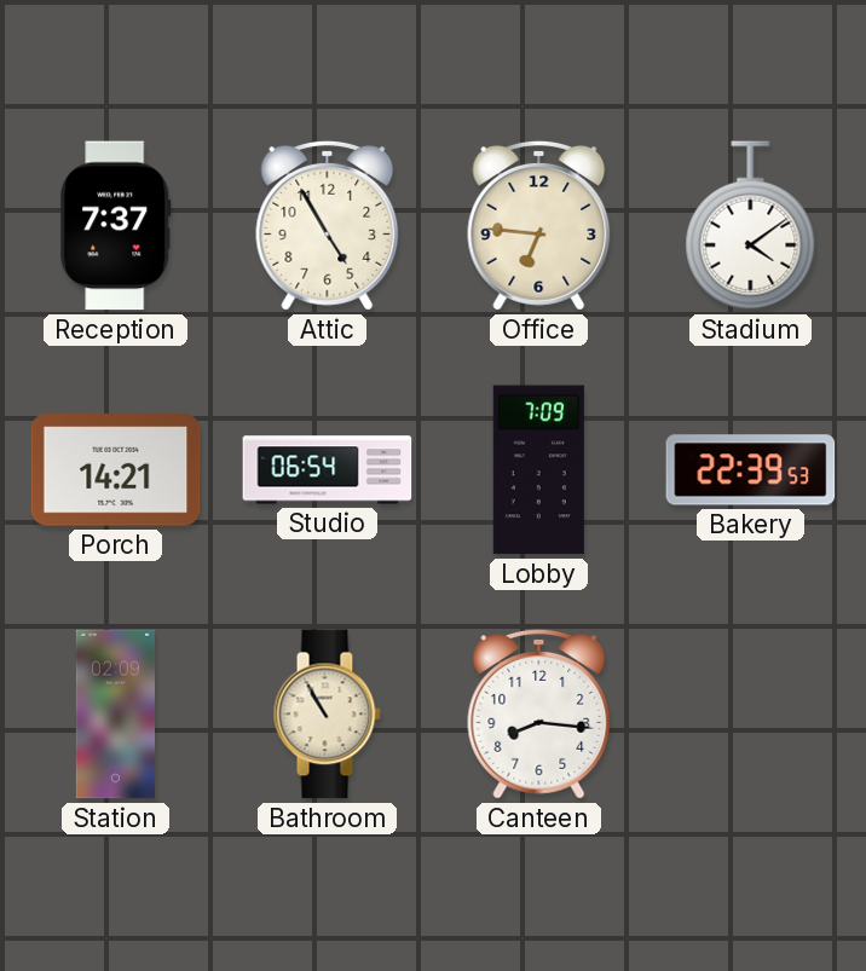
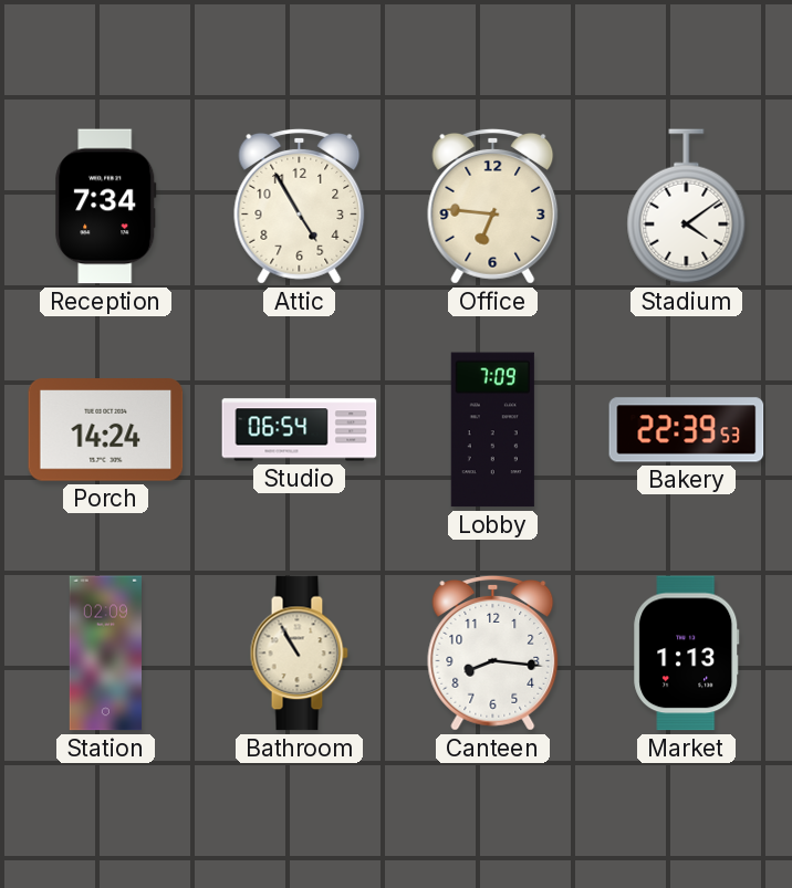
Reception: 7:37 -> 7:34
Porch: 14:21 -> 14:24
Market: none -> 1:13
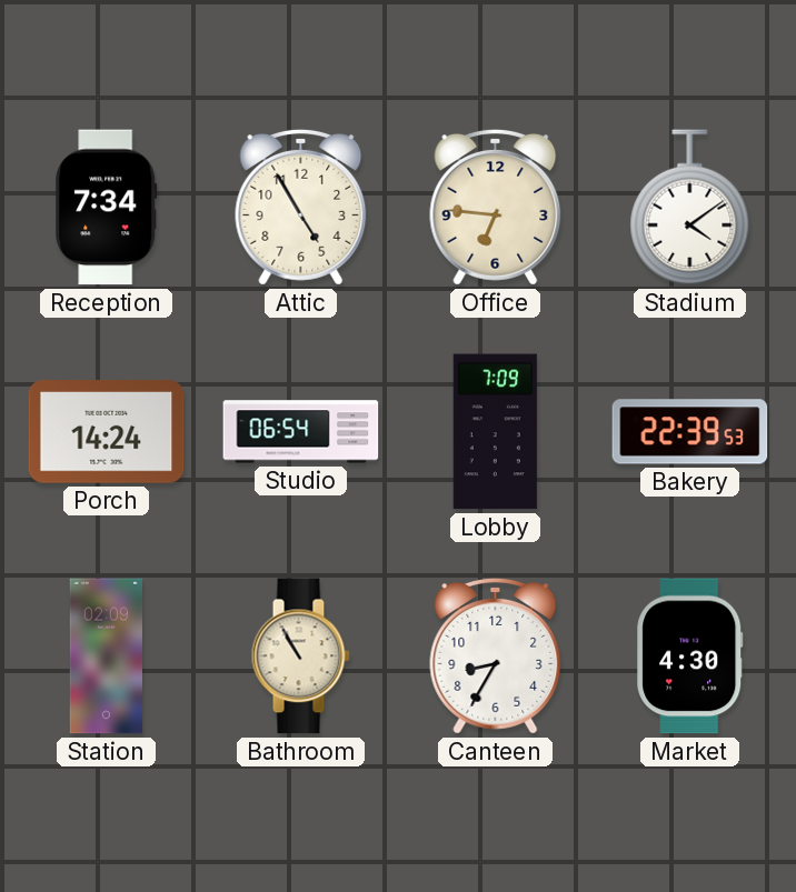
Canteen: 8:16 -> 8:35
Market: 1:13 -> 4:30
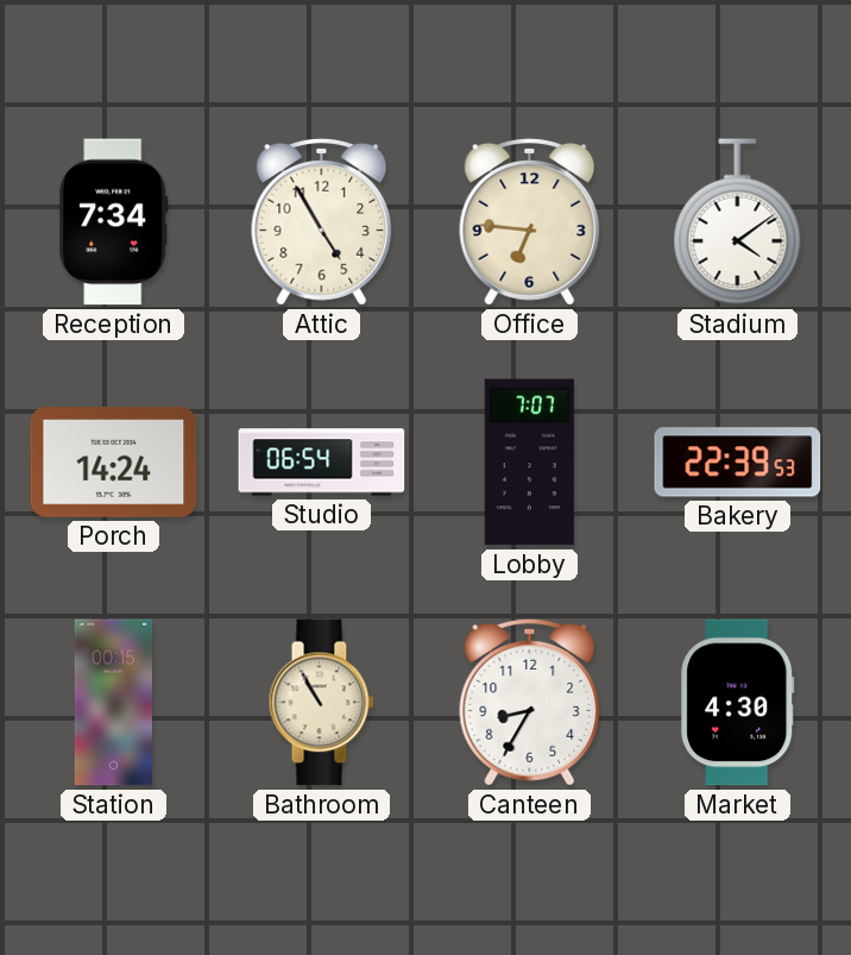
Lobby: 7:09 -> 7:07
Station: 02:09 -> 00:15
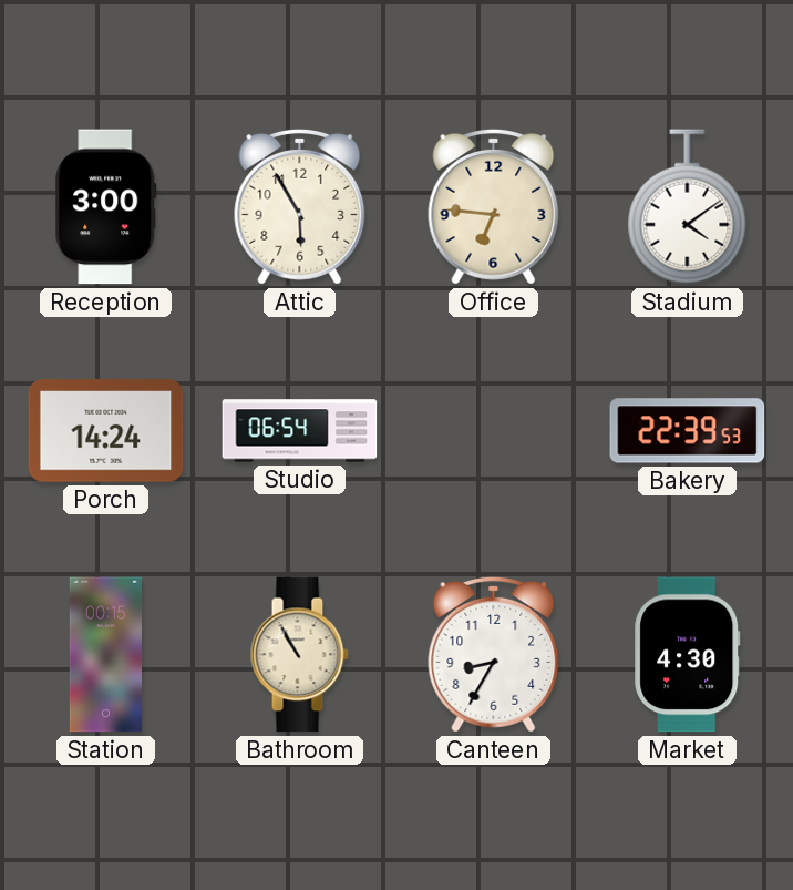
Reception: 7:34 -> 3:00
Attic: 4:55 -> 5:55
Lobby: 7:07 -> none
